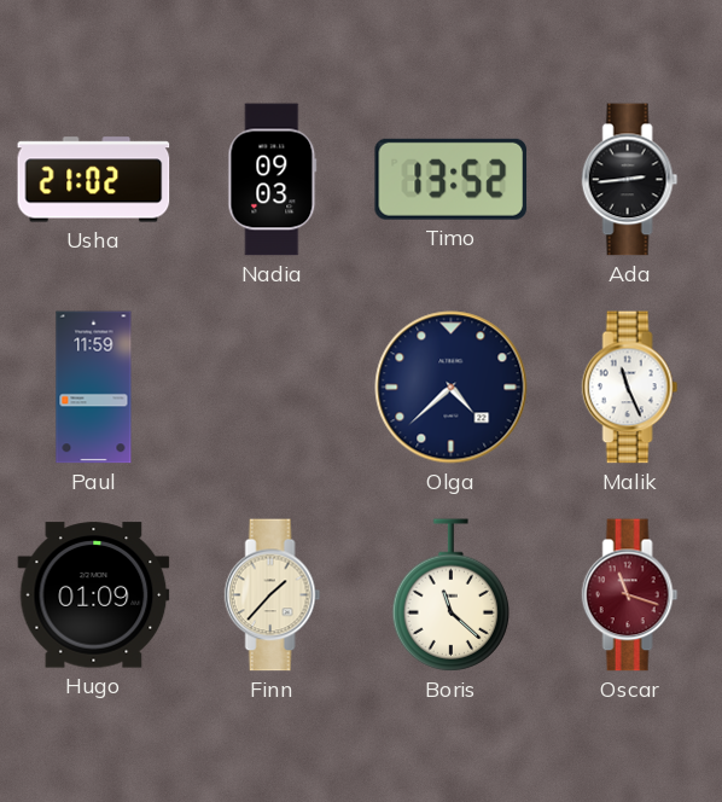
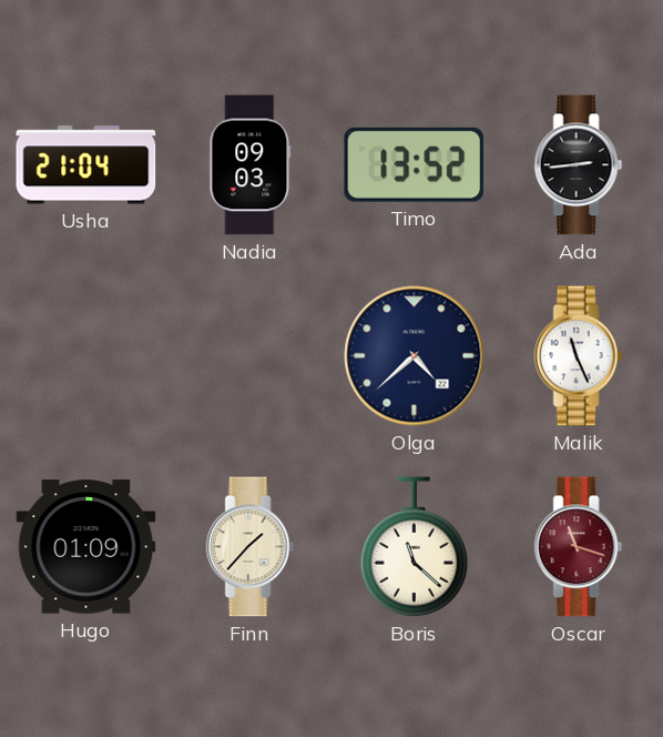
Usha: 21:02 -> 21:04
Paul: 11:59 -> none
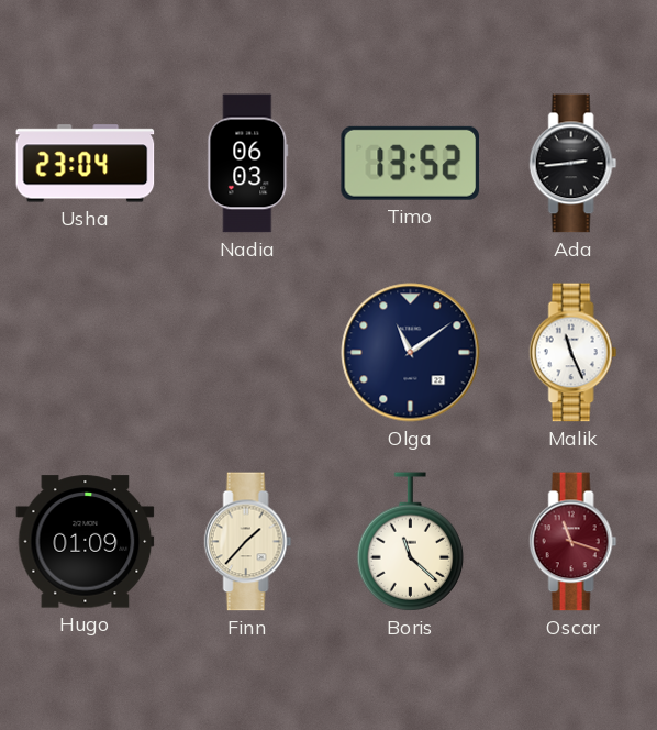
Usha: 21:04 -> 23:04
Nadia: 09:03 -> 06:03
Olga: 4:38 -> 11:09
